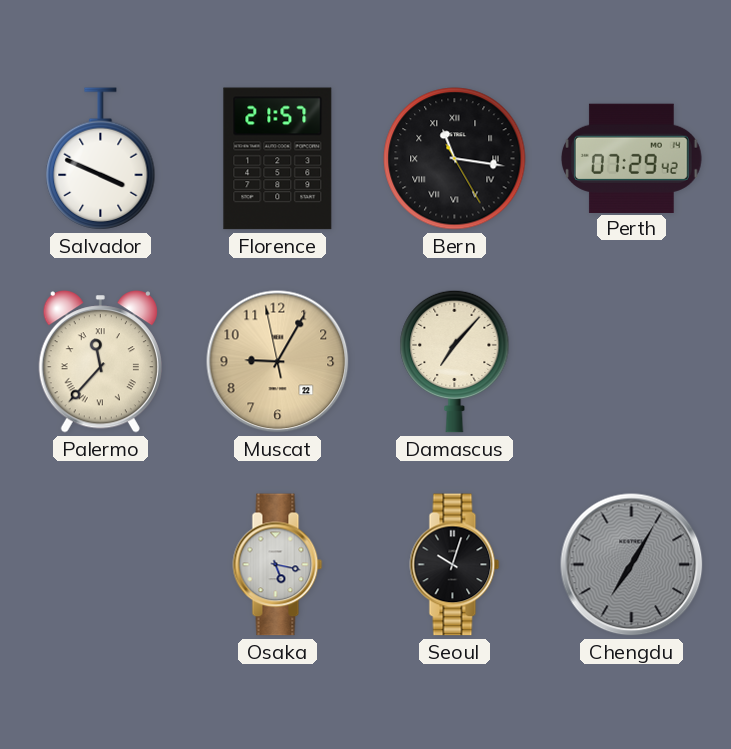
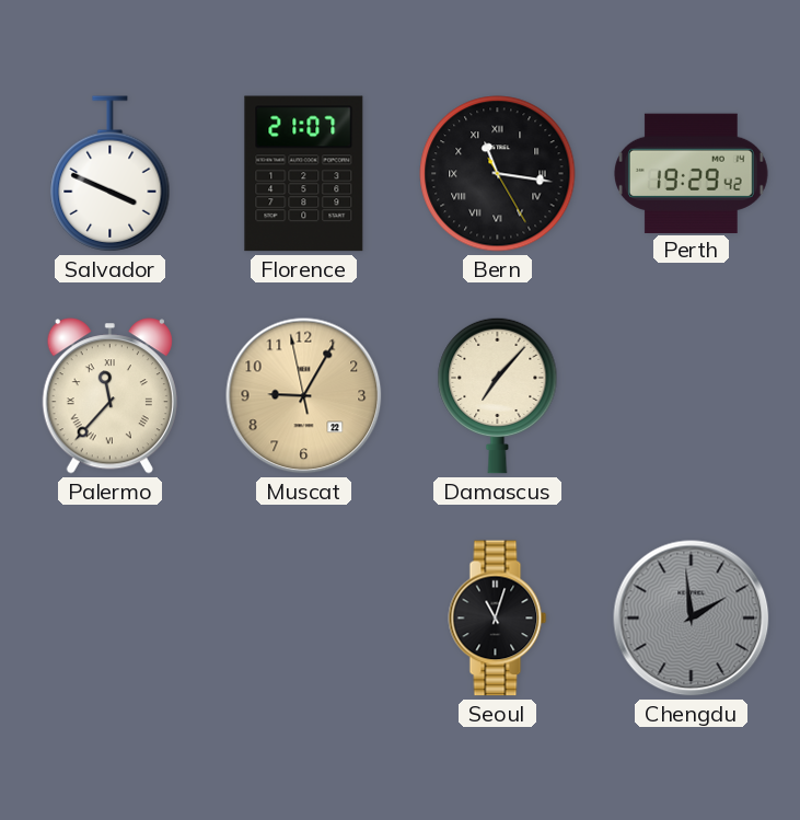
Florence: 21:57 -> 21:07
Perth: 07:29 -> 19:29
Osaka: 5:17 -> none
Seoul: 10:03 -> 11:03
Chengdu: 7:05 -> 1:59
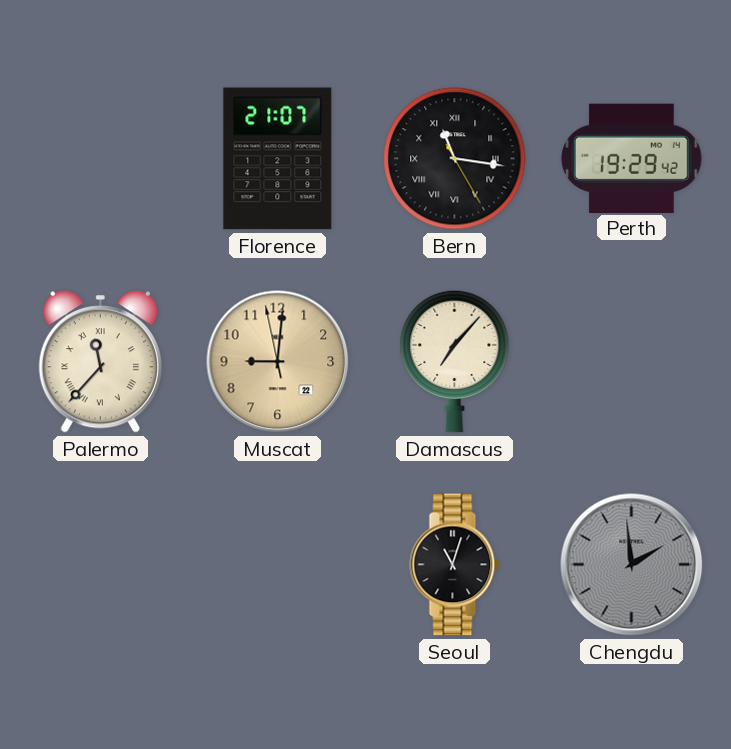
Salvador: 3:49 -> none
Muscat: 9:04 -> 9:00
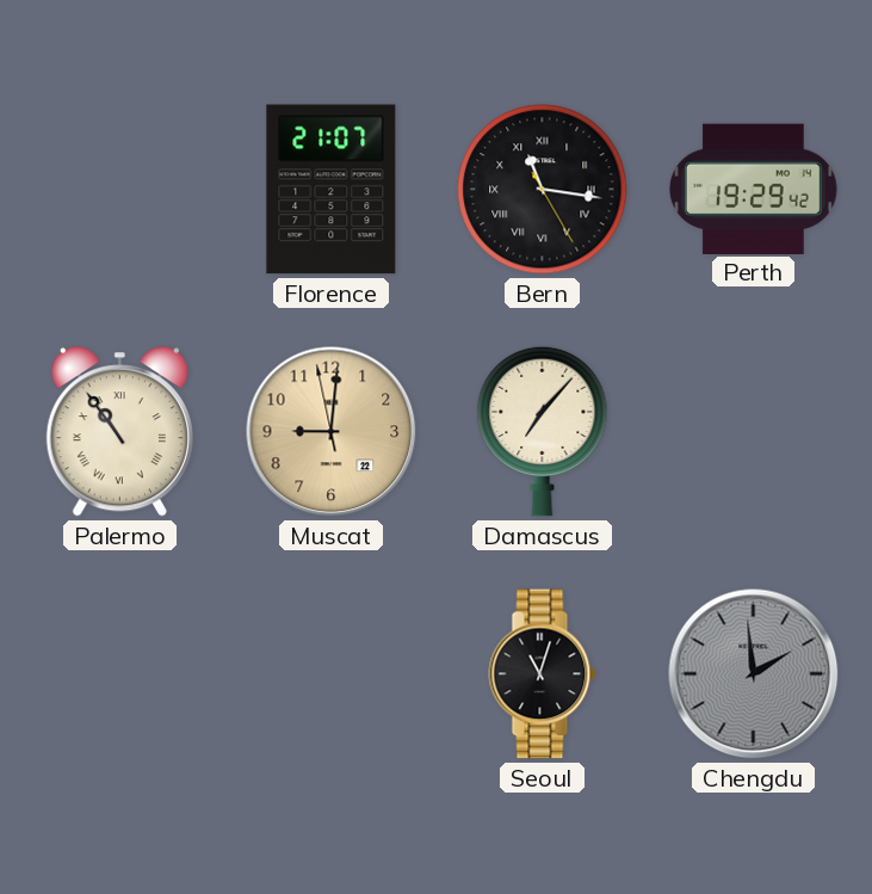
Palermo: 11:37 -> 10:54
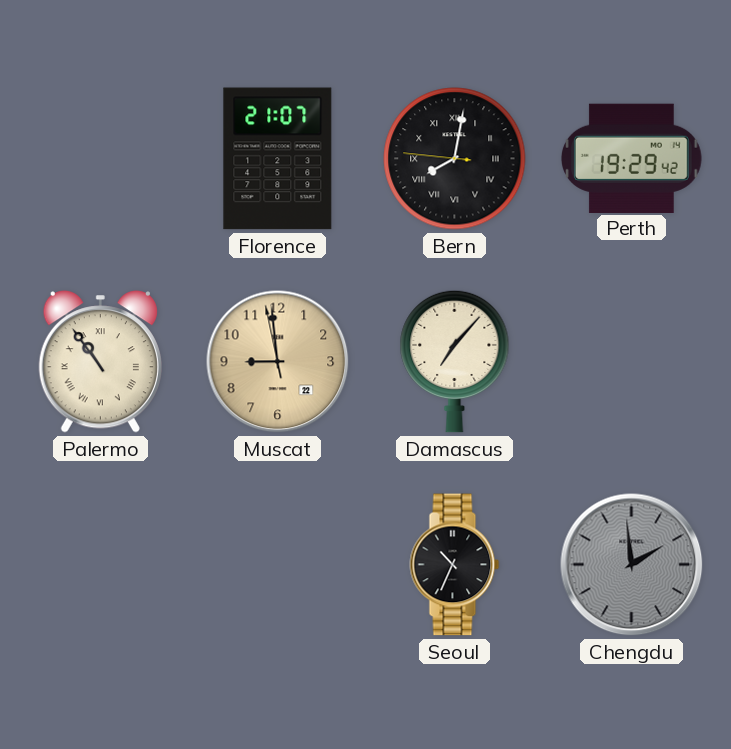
Bern: 11:16 -> 8:01
Muscat: 9:00 -> 8:58
Seoul: 11:03 -> 10:34
